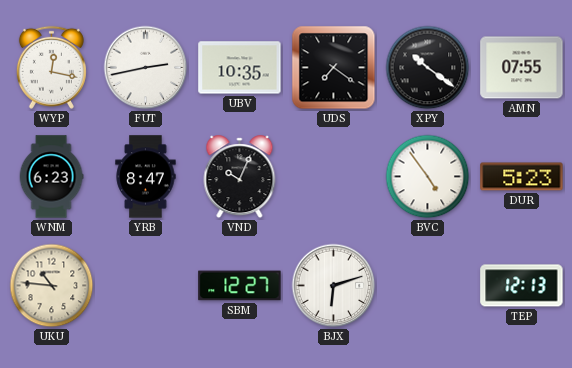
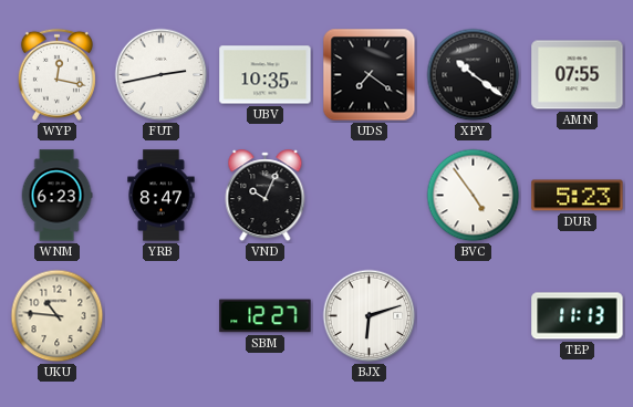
TEP: 12:13 -> 11:13
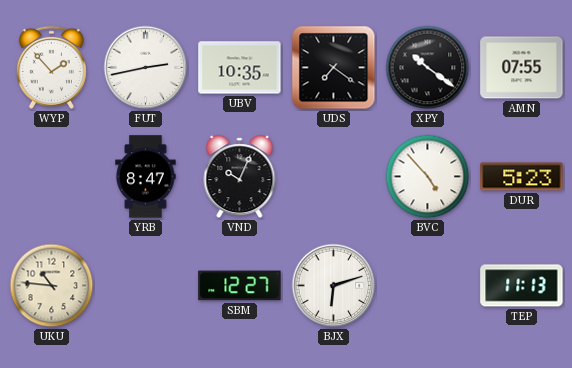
WYP: 12:17 -> 1:53
WNM: 6:23 -> none
BVC: 4:54 -> 4:53
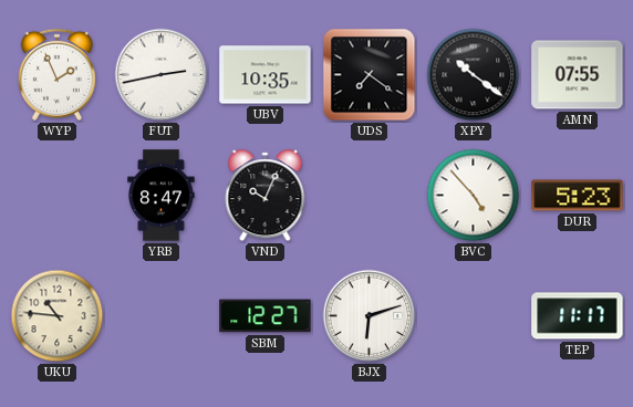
WYP: 1:53 -> 1:56
TEP: 11:13 -> 11:17
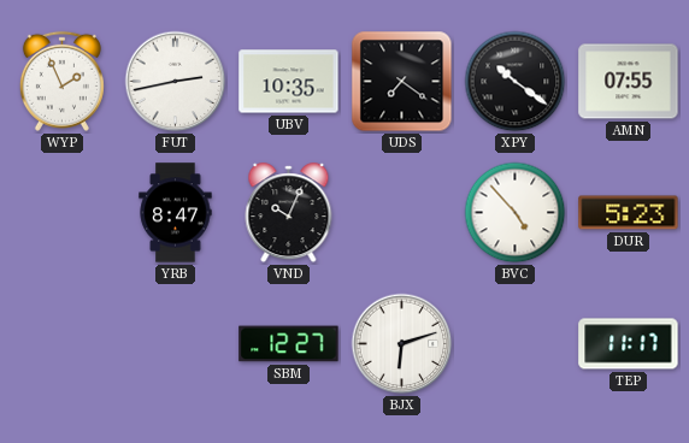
UKU: 10:46 -> none
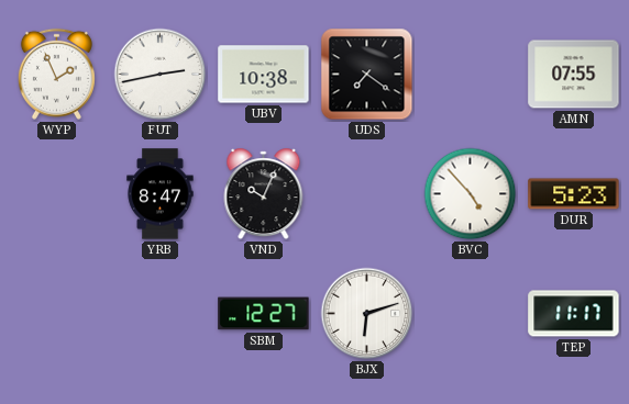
UBV: 10:35 -> 10:38
XPY: 10:21 -> none
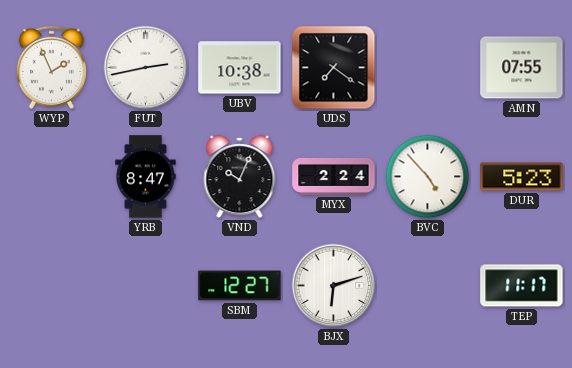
MYX: none -> 2:24
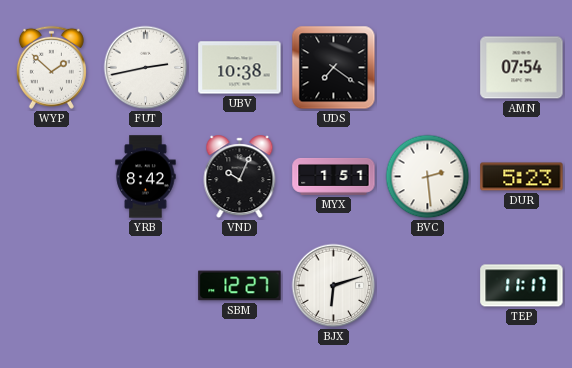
WYP: 1:56 -> 1:52
AMN: 07:55 -> 07:54
YRB: 8:47 -> 8:42
MYX: 2:24 -> 1:51
BVC: 4:53 -> 2:29
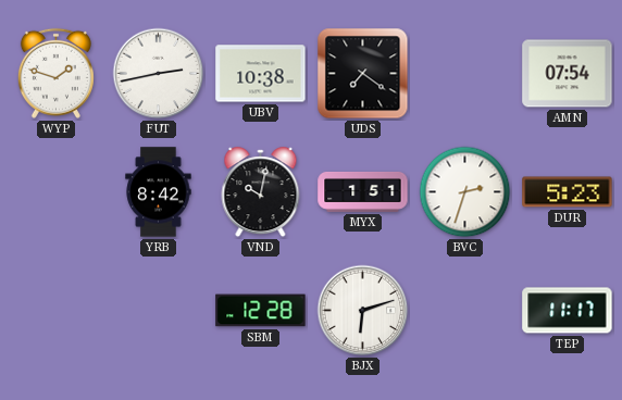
WYP: 1:52 -> 1:48
VND: 10:04 -> 10:02
BVC: 2:29 -> 2:33
SBM: 12:27 -> 12:28
